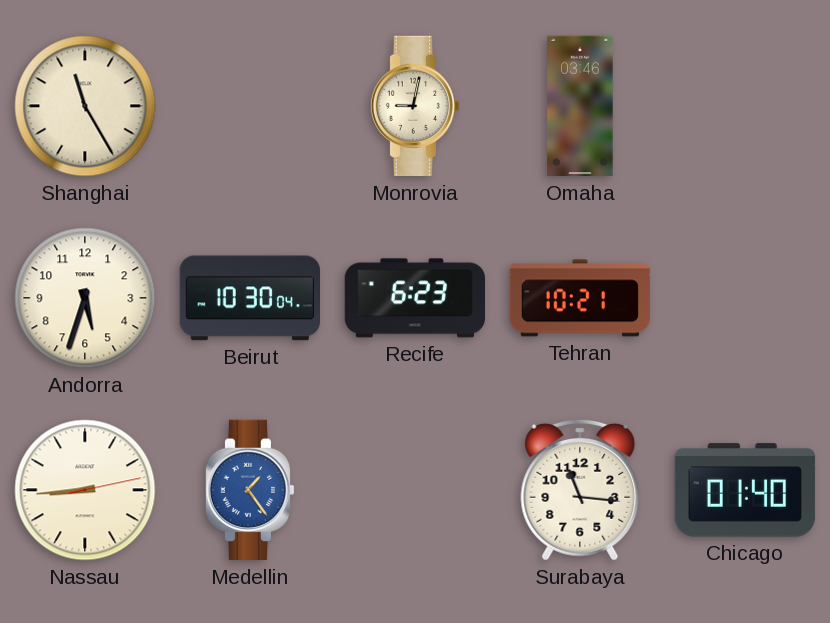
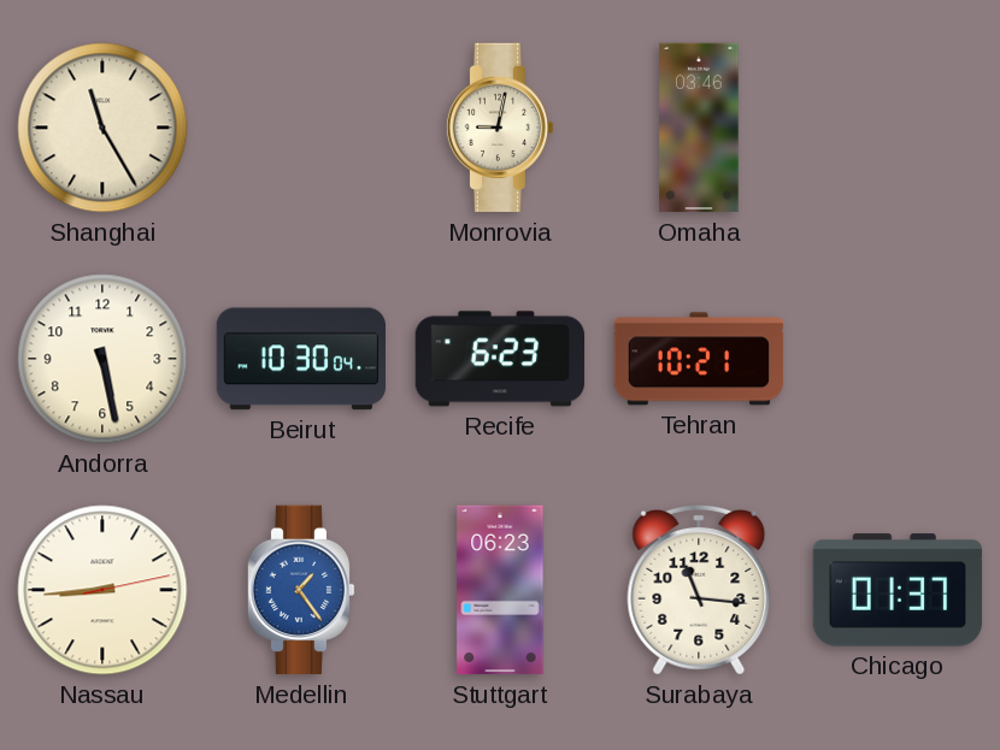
Andorra: 5:33 -> 5:28
Stuttgart: none -> 06:23
Chicago: 01:40 -> 01:37
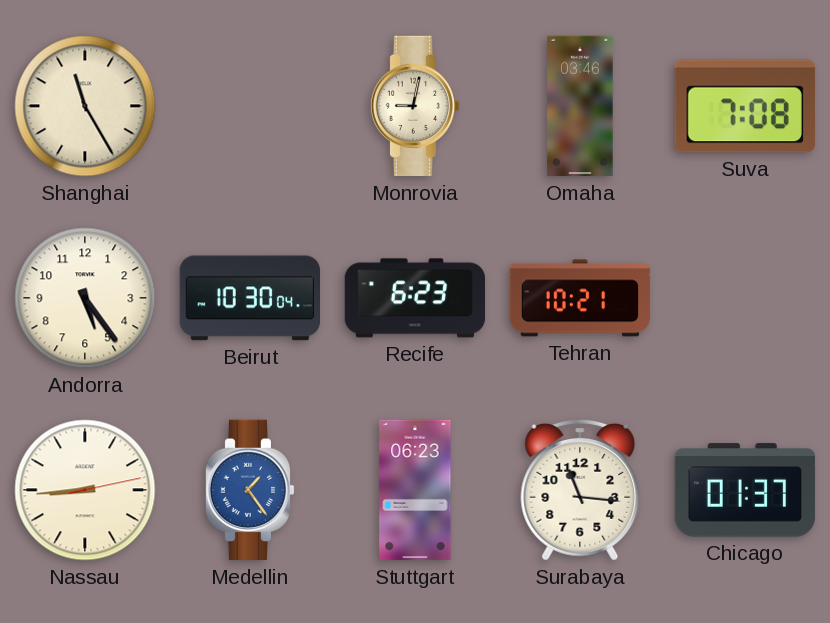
Suva: none -> 7:08
Andorra: 5:28 -> 5:24
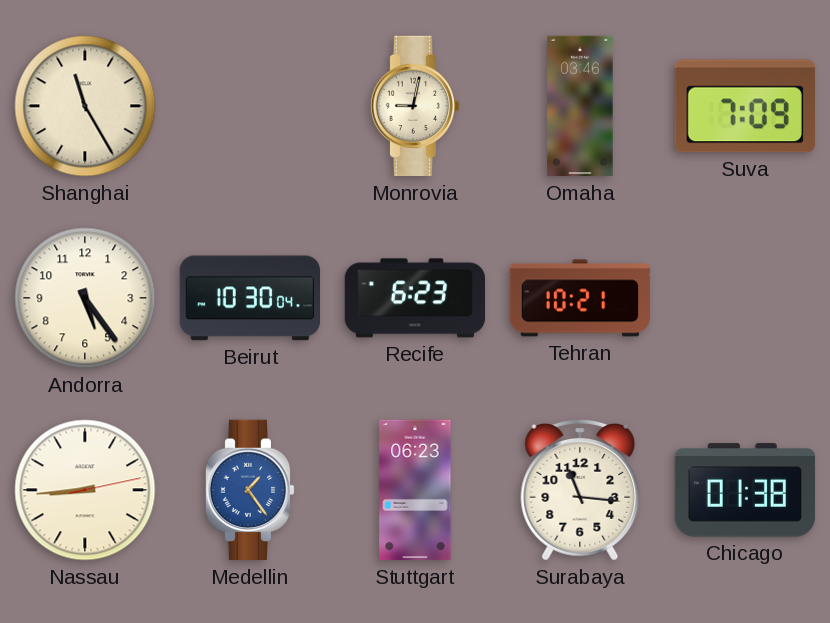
Suva: 7:08 -> 7:09
Chicago: 01:37 -> 01:38
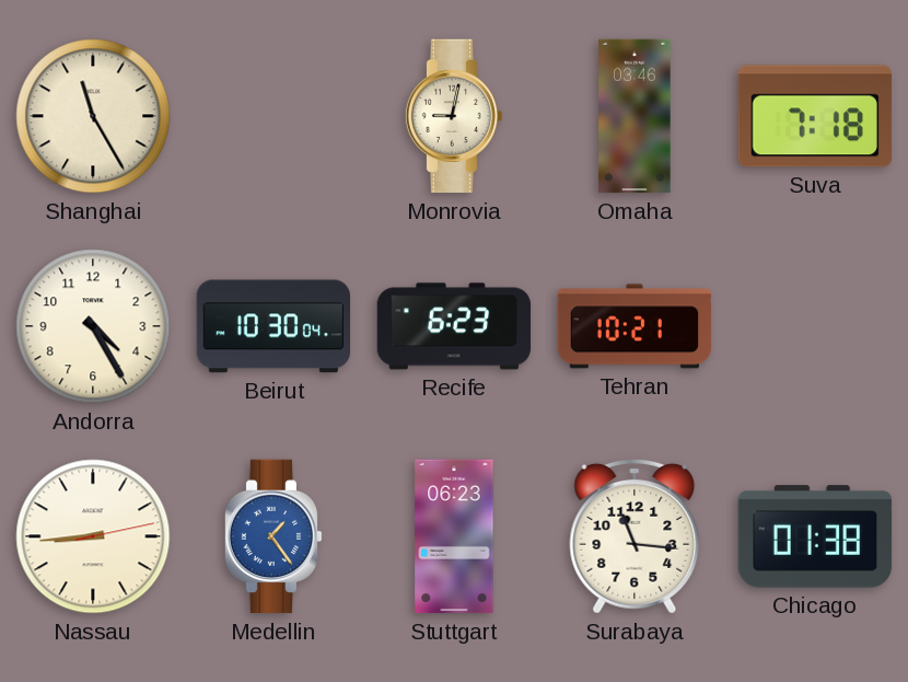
Suva: 7:09 -> 7:18
Andorra: 5:24 -> 4:25
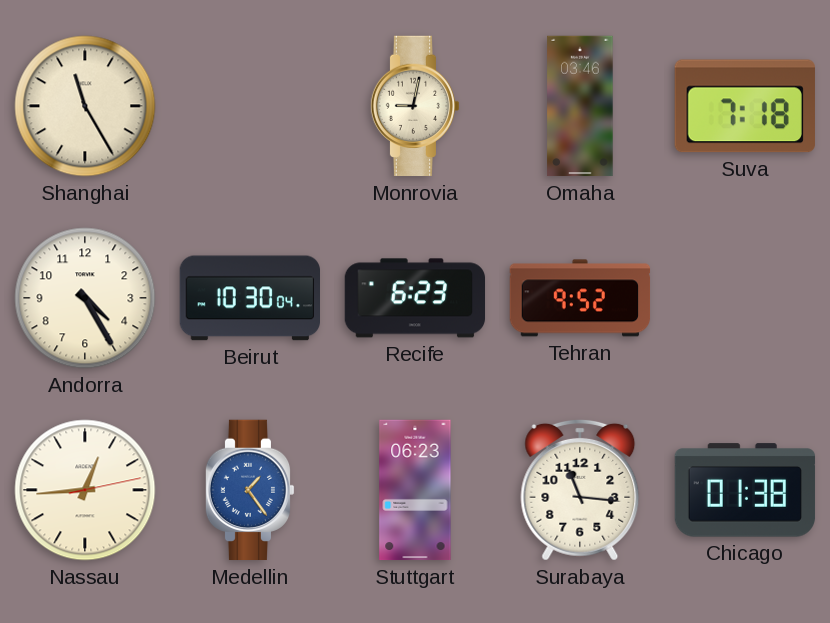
Tehran: 10:21 -> 9:52
Nassau: 8:44 -> 12:44
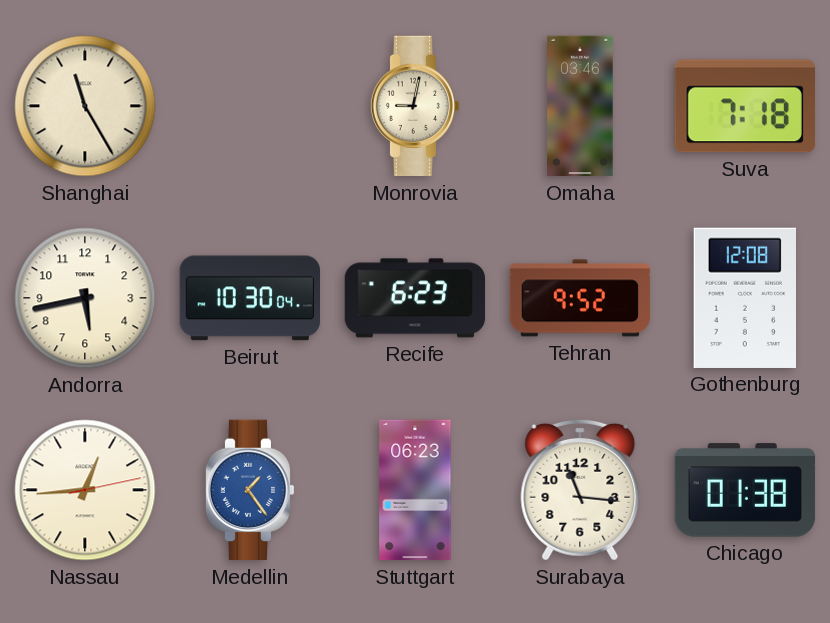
Andorra: 4:25 -> 5:43
Gothenburg: none -> 12:08
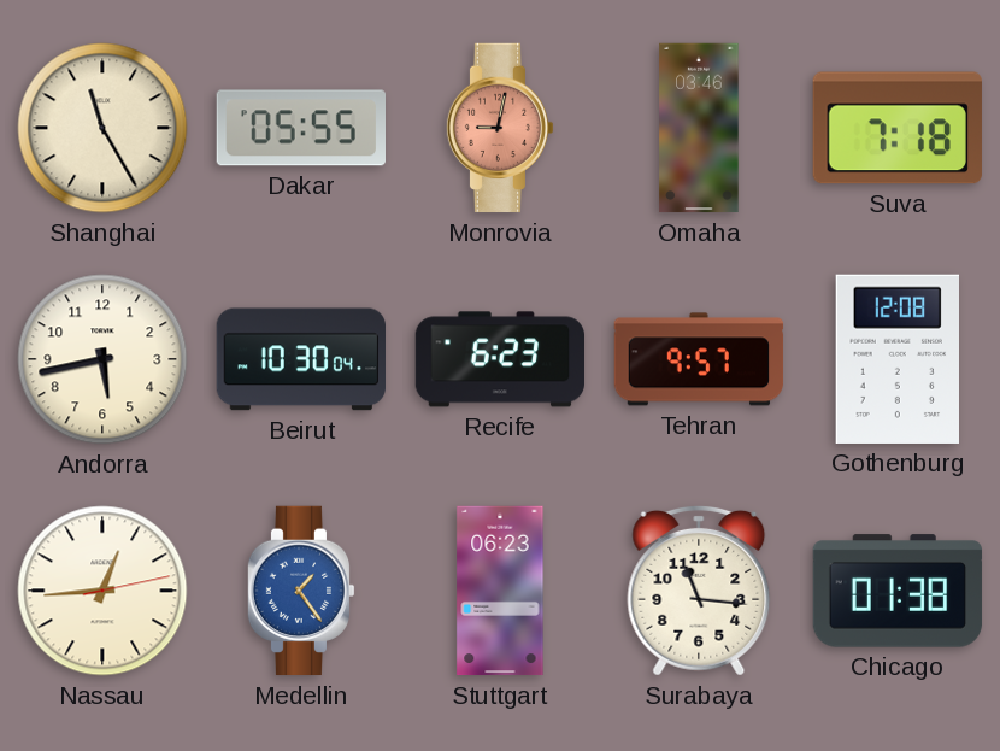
Dakar: none -> 05:55
Monrovia dial: cream -> salmon
Tehran: 9:52 -> 9:57
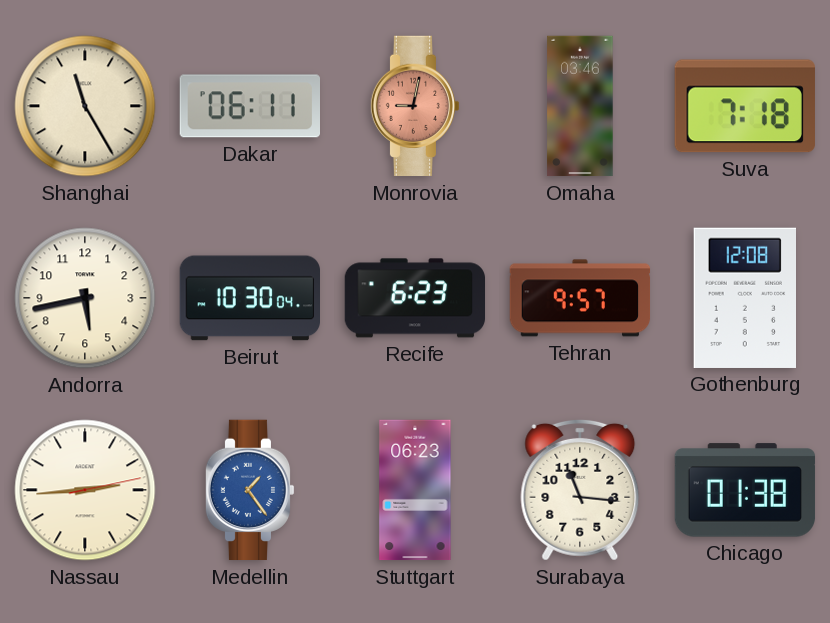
Dakar: 05:55 -> 06:11
Nassau: 12:44 -> 2:44
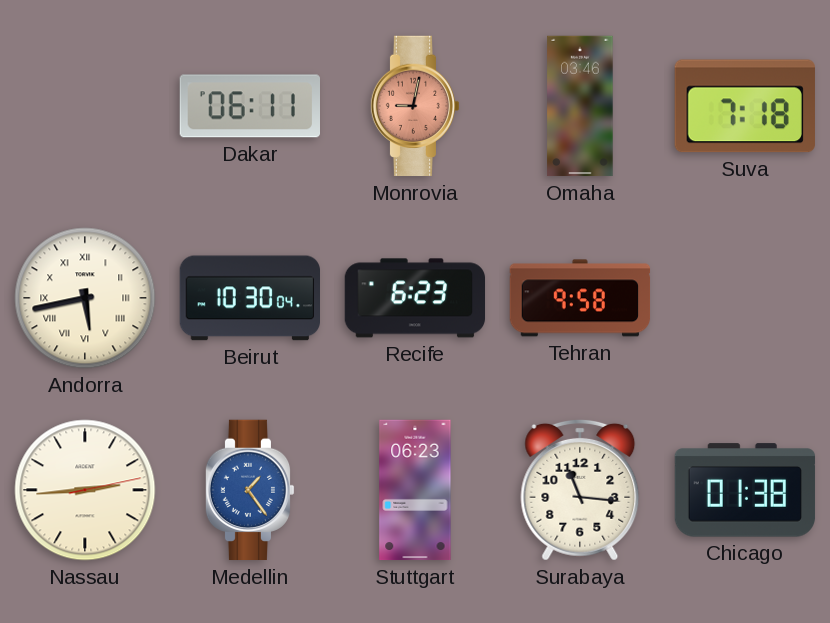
Shanghai: 11:25 -> none
Andorra numerals: Arabic -> Roman
Tehran: 9:57 -> 9:58
Gothenburg: 12:08 -> none
